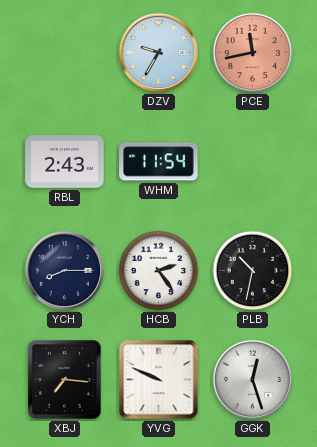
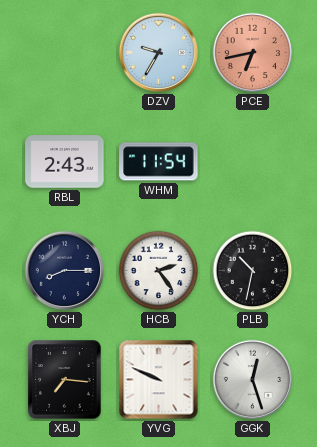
PCE: 11:43 -> 6:43
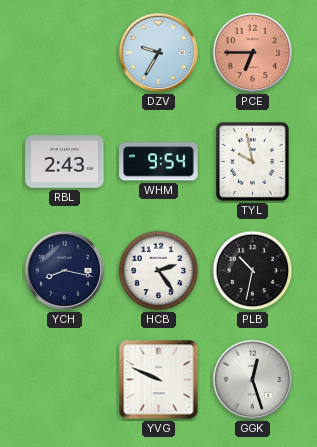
PCE: 6:43 -> 6:45
WHM: 11:54 -> 9:54
TYL: none -> 9:58
YCH: 8:15 -> 8:17
XBJ: 7:16 -> none
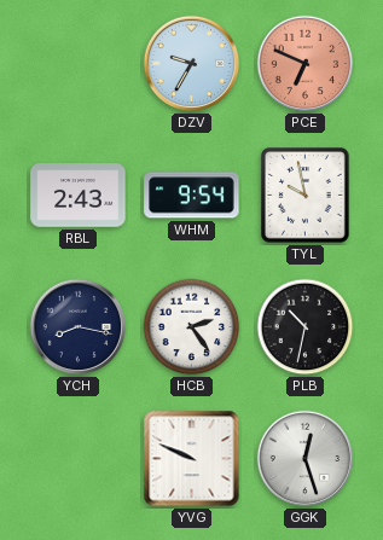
PCE: 6:45 -> 6:49
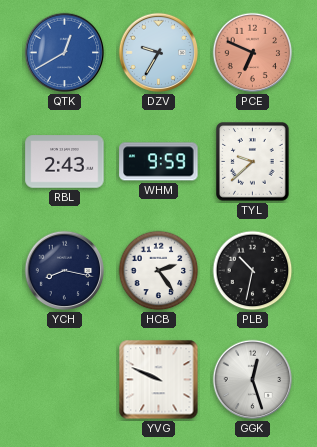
QTK: none -> 12:40
WHM: 9:54 -> 9:59
TYL: 9:58 -> 9:38
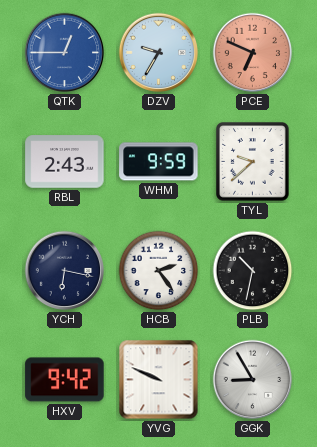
QTK: 12:40 -> 12:45
YCH: 8:17 -> 6:17
HXV: none -> 9:42
GGK: 12:27 -> 8:55
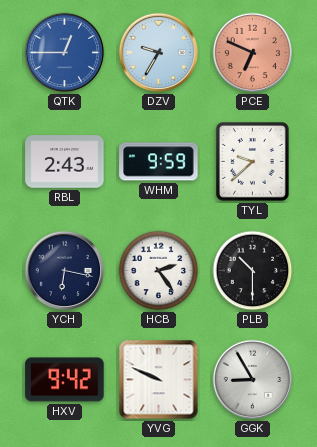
PLB: 10:32 -> 10:30
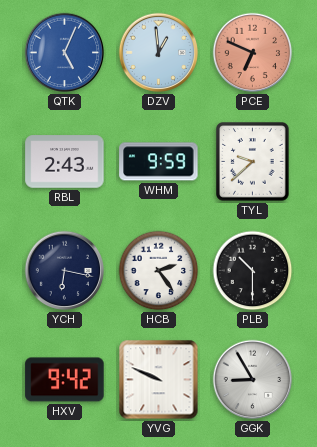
QTK: 12:45 -> 5:04
DZV: 9:35 -> 12:59
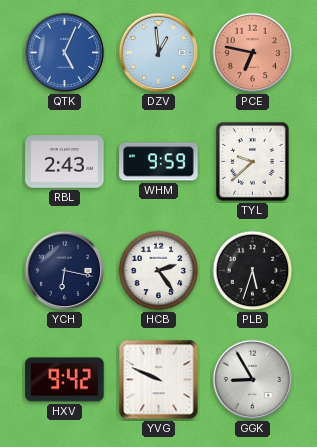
PCE: 6:49 -> 6:47
PLB: 10:30 -> 5:33
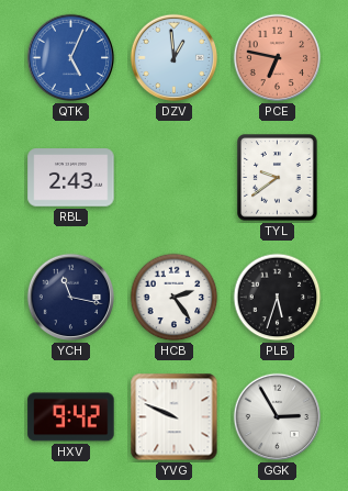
WHM: 9:59 -> none
TYL: 9:38 -> 9:39
YCH: 6:17 -> 11:17
GGK: 8:55 -> 2:55
